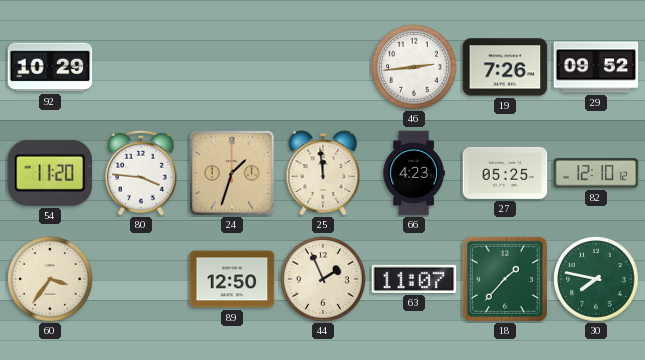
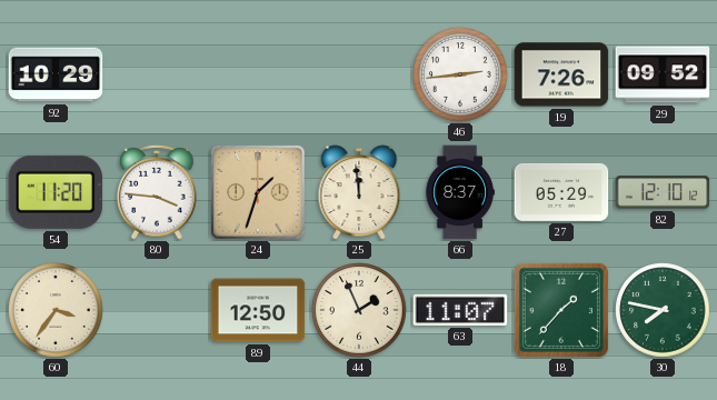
66: 4:23 -> 8:37
27: 05:25 -> 05:29
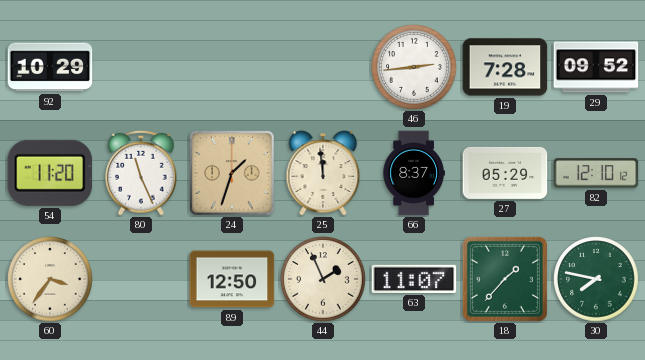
19: 7:26 -> 7:28
80: 3:46 -> 11:26
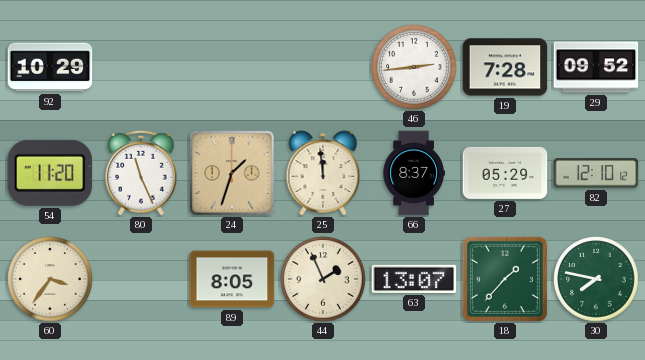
89: 12:50 -> 8:05
63: 11:07 -> 13:07
